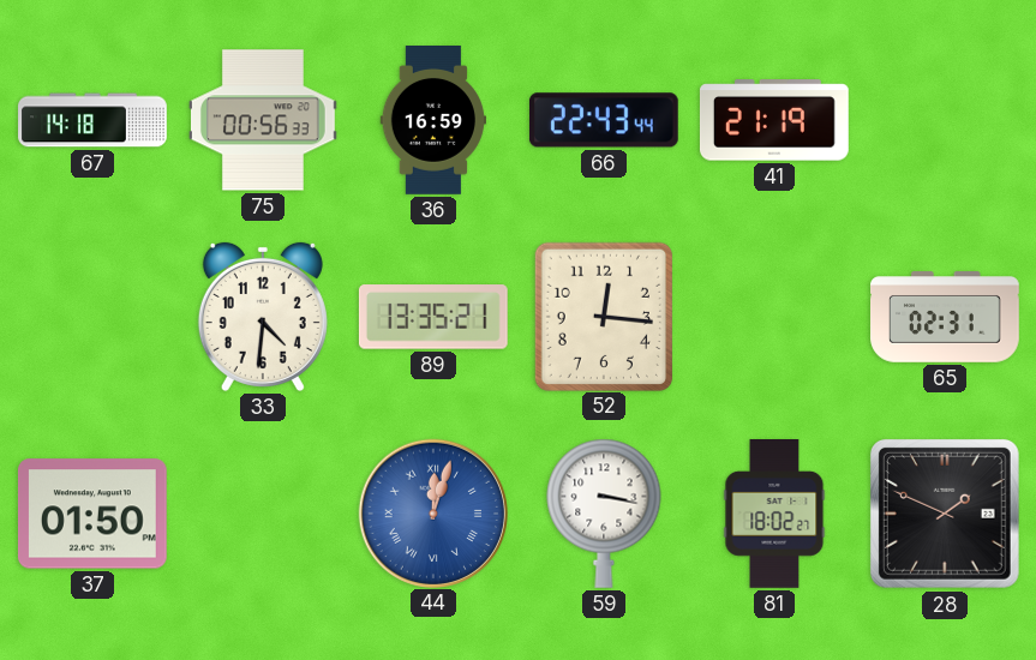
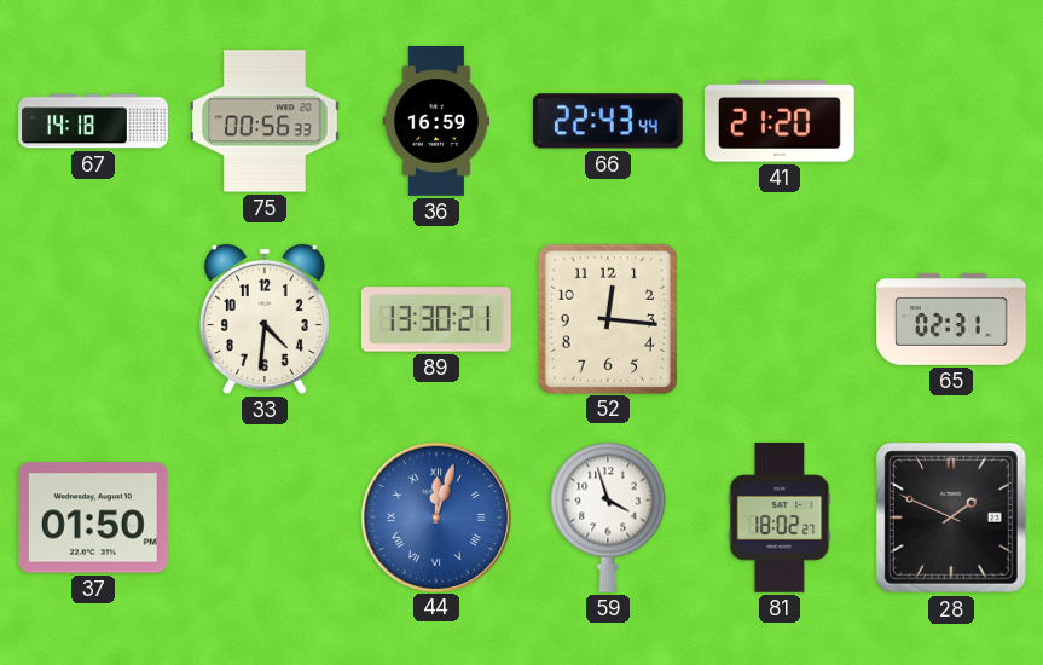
41: 21:19 -> 21:20
89: 13:35 -> 13:30
59: 3:17 -> 3:57
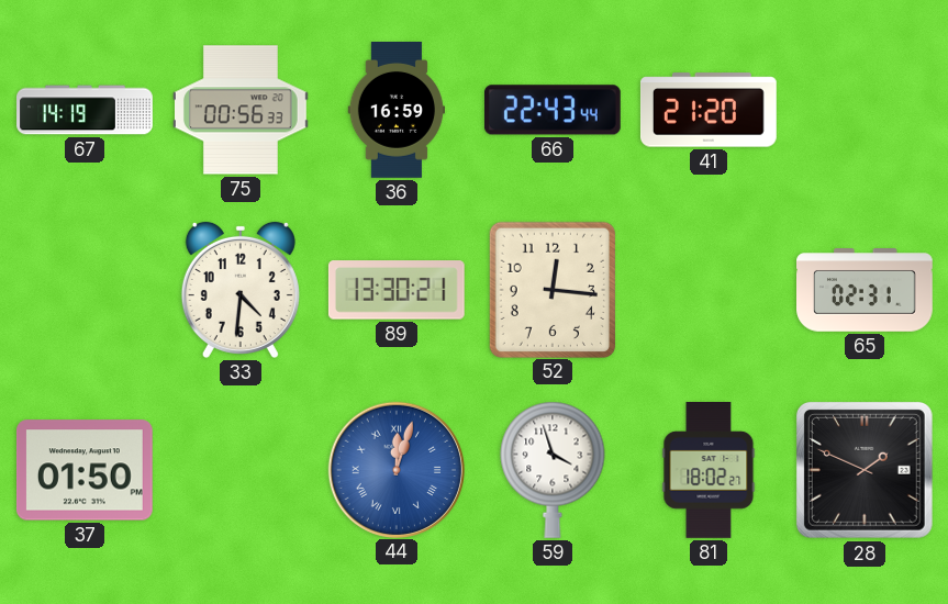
67: 14:18 -> 14:19
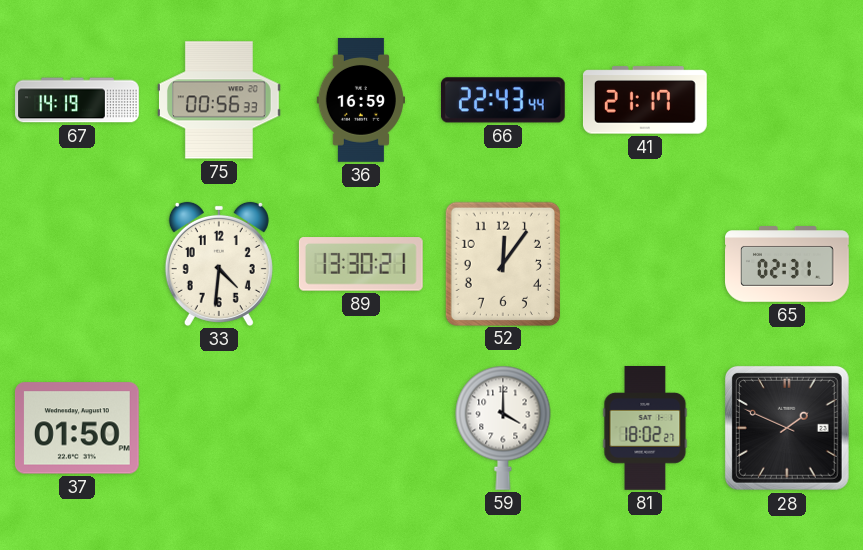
41: 21:20 -> 21:17
52: 12:16 -> 12:06
44: 12:03 -> none
59: 3:57 -> 4:00
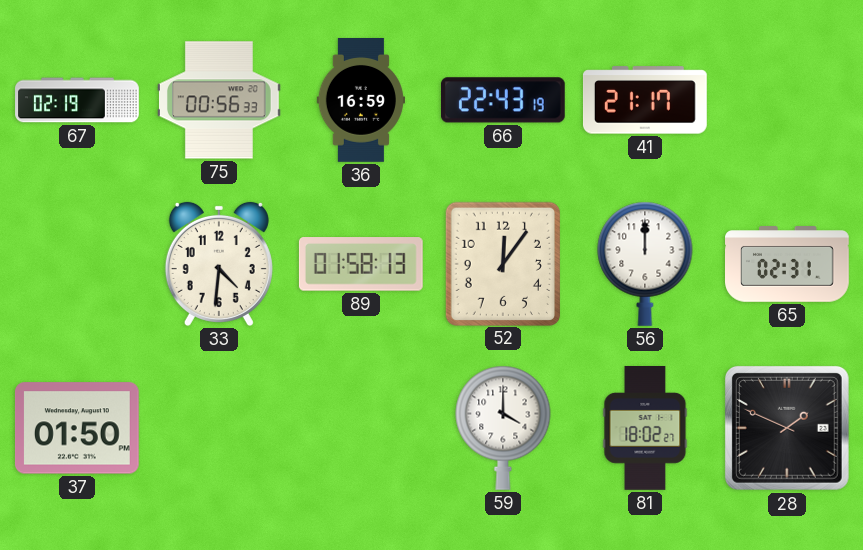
67: 14:19 -> 02:19
66: 22:43:44 -> 22:43:19
89: 13:30 -> 01:58
56: none -> 12:00
